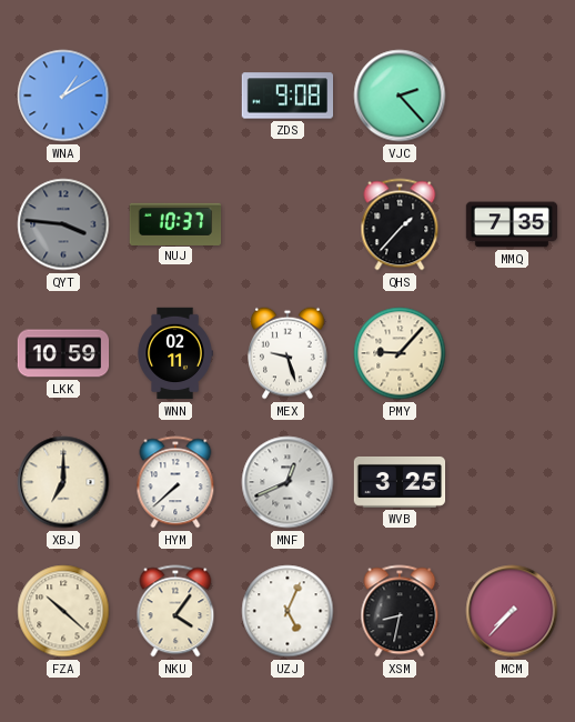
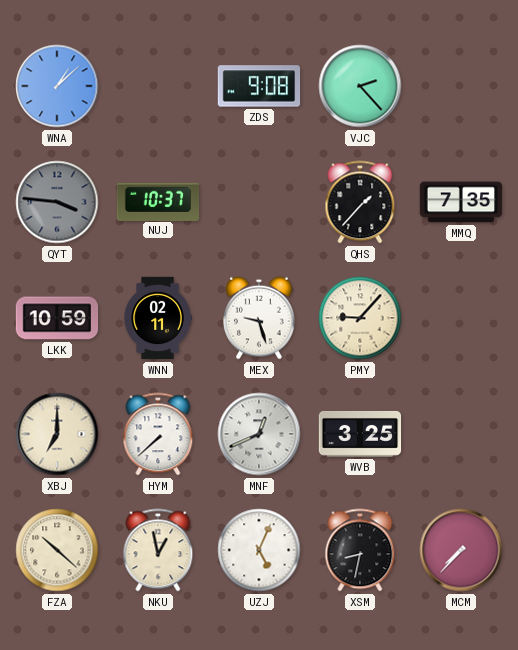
WNA: 1:10 -> 1:08
NKU: 4:06 -> 12:58
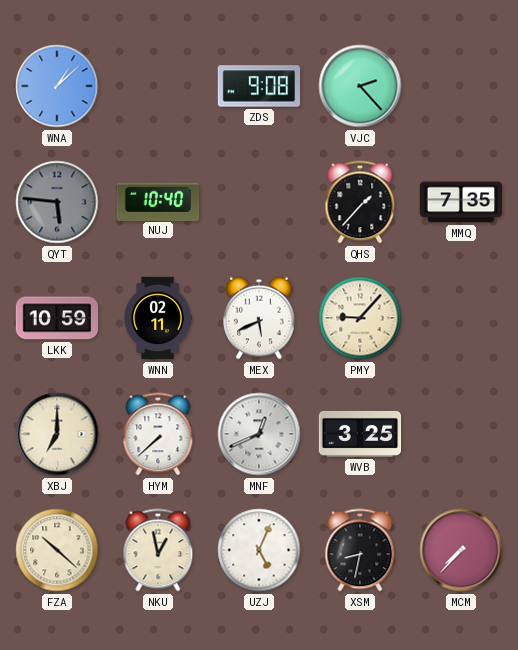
QYT: 3:46 -> 5:46
NUJ: 10:37 -> 10:40
MEX: 9:27 -> 5:41
